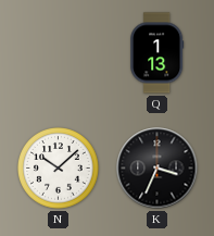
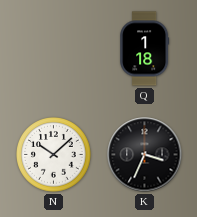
Q: 1:13 -> 1:18
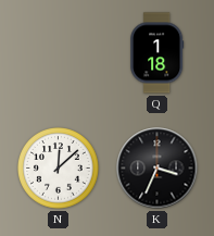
N: 10:08 -> 12:08
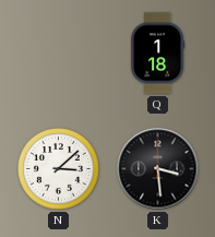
N: 12:08 -> 3:08
K: 3:34 -> 3:29
